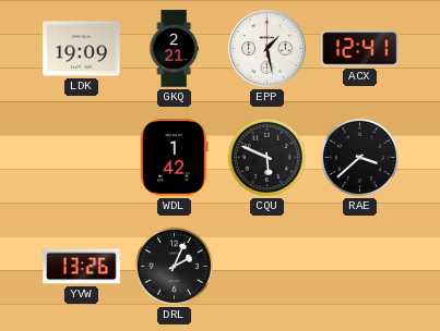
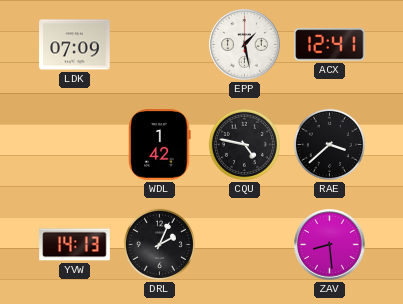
LDK: 19:09 -> 07:09
GKQ: 2:21 -> none
CQU: 5:49 -> 4:47
YVW: 13:26 -> 14:13
ZAV: none -> 8:29
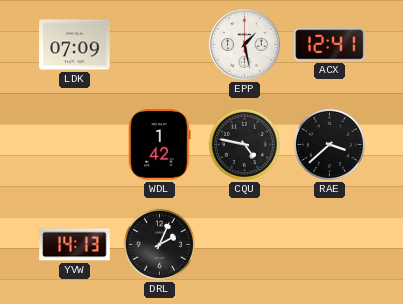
ZAV: 8:29 -> none
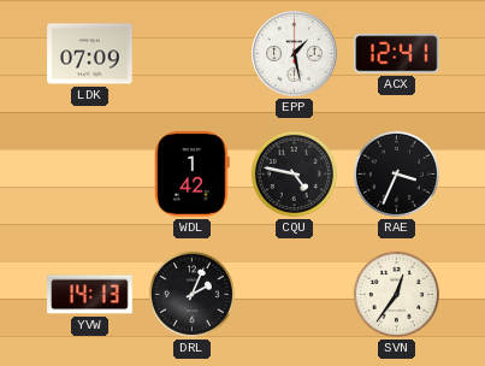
RAE: 3:38 -> 3:34
SVN: none -> 12:36
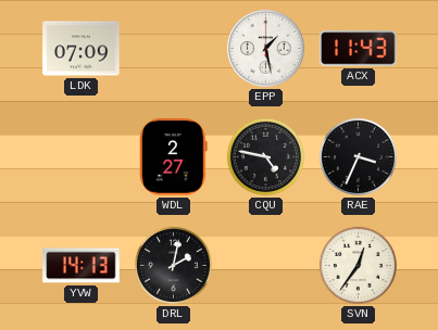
ACX: 12:41 -> 11:43
WDL: 1:42 -> 2:27
DRL: 2:04 -> 2:02
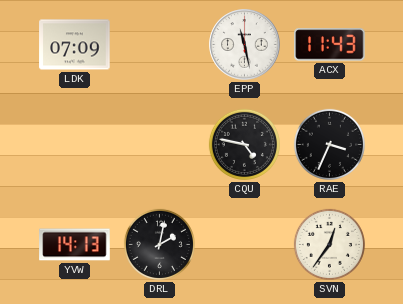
EPP: 1:28 -> 11:28
WDL: 2:27 -> none
